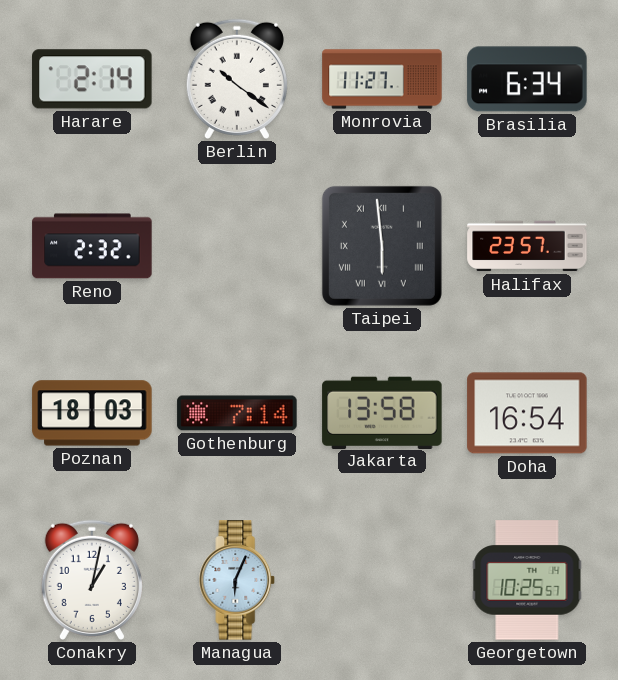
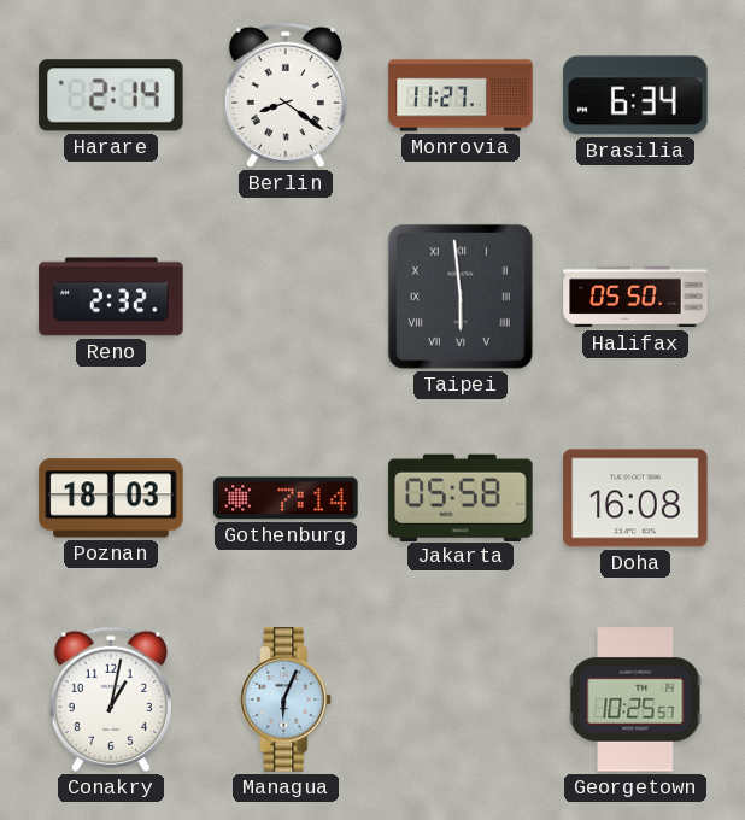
Berlin: 10:21 -> 8:21
Halifax: 23:57 -> 05:50
Jakarta: 13:58 -> 05:58
Doha: 16:54 -> 16:08
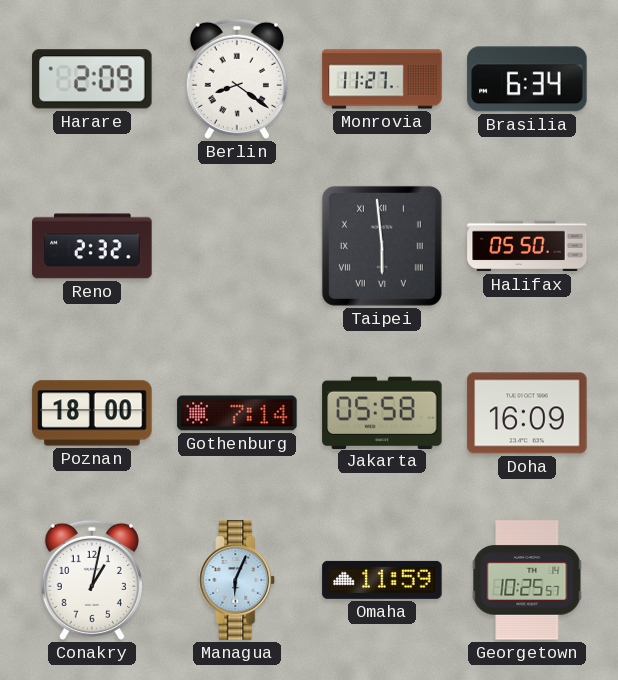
Harare: 2:14 -> 2:09
Poznan: 18:03 -> 18:00
Doha: 16:08 -> 16:09
Omaha: none -> 11:59
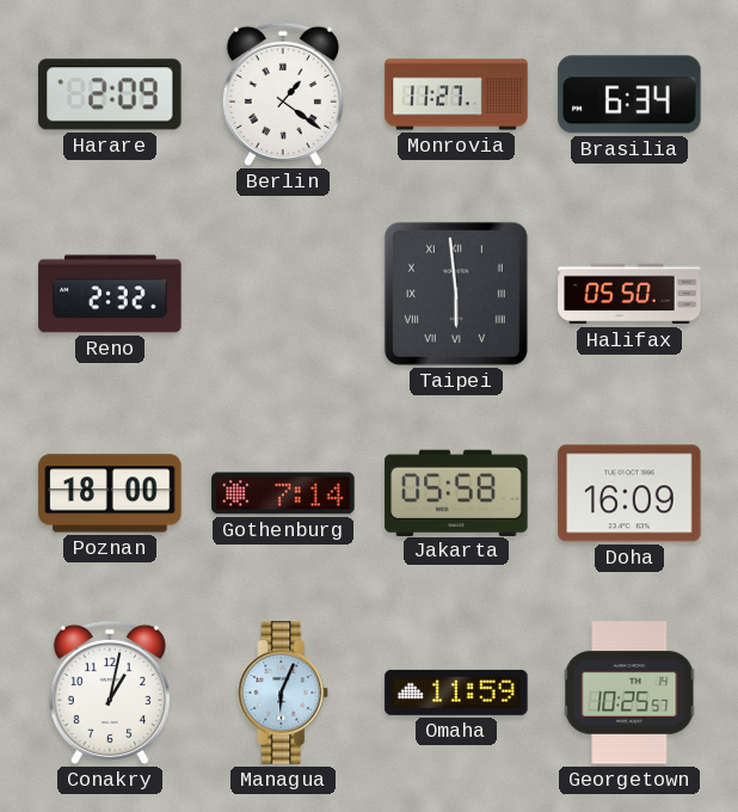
Berlin: 8:21 -> 1:21
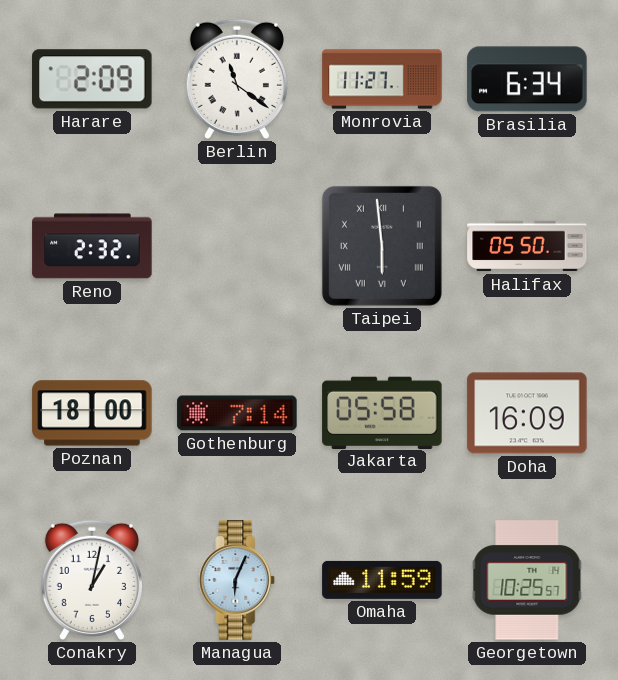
Berlin: 1:21 -> 11:21
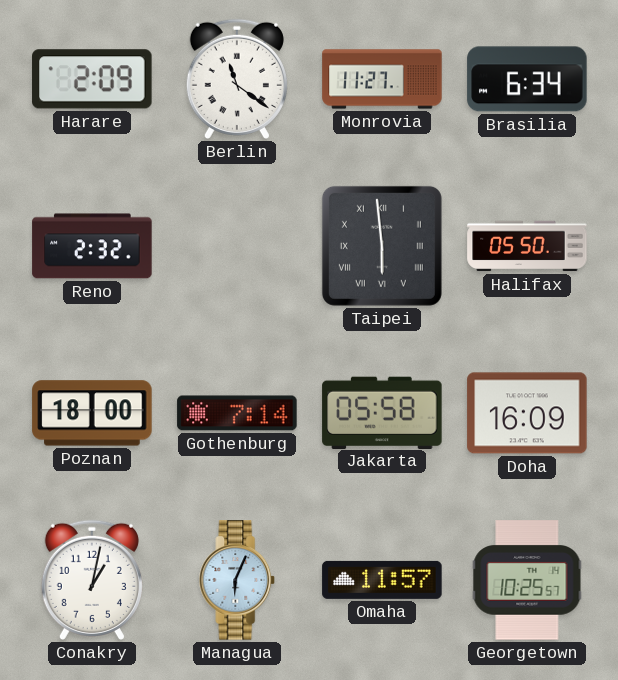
Omaha: 11:59 -> 11:57
